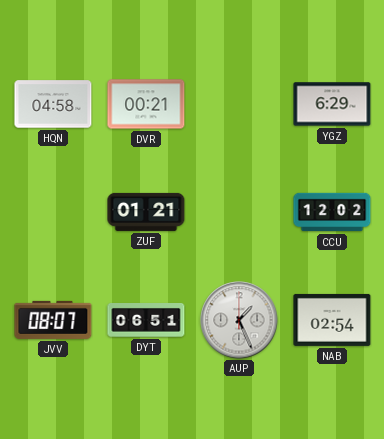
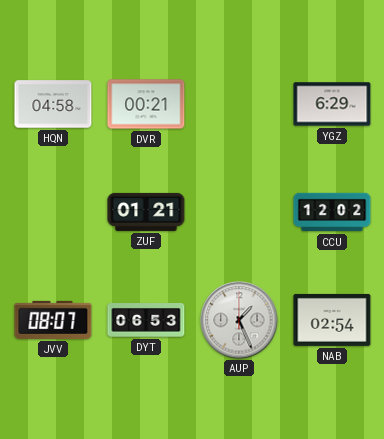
DYT: 06:51 -> 06:53
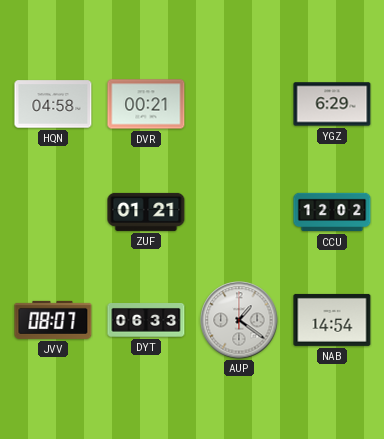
DYT: 06:53 -> 06:33
AUP: 1:26 -> 1:21
NAB: 02:54 -> 14:54
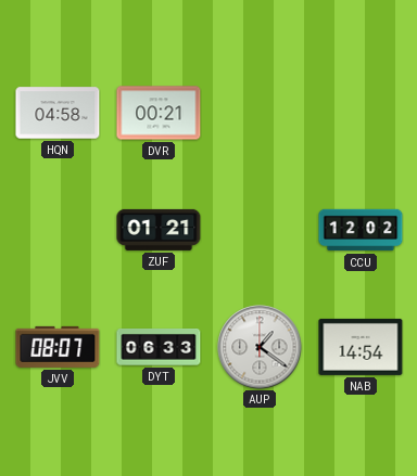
YGZ: 6:29 -> none
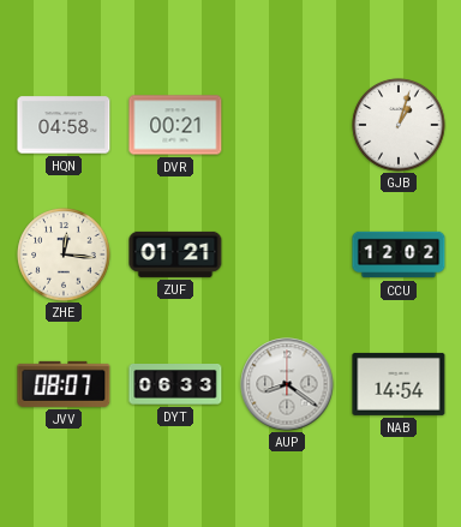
GJB: none -> 1:03
ZHE: none -> 12:16
AUP: 1:21 -> 8:21
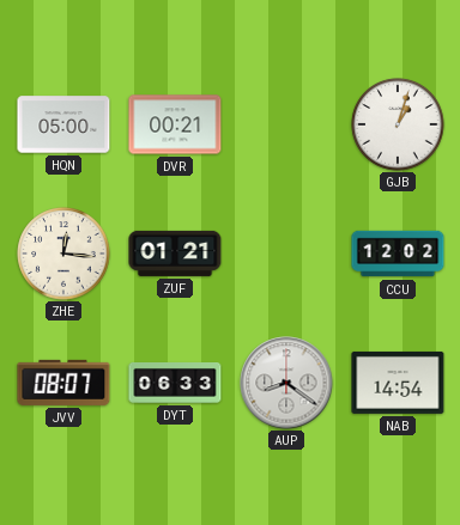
HQN: 04:58 -> 05:00
